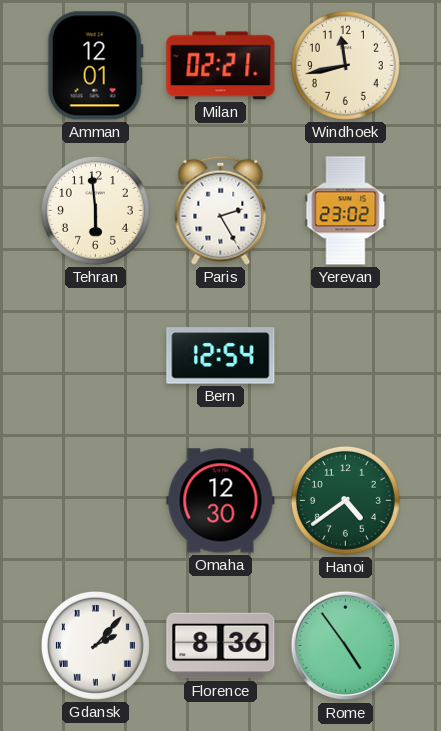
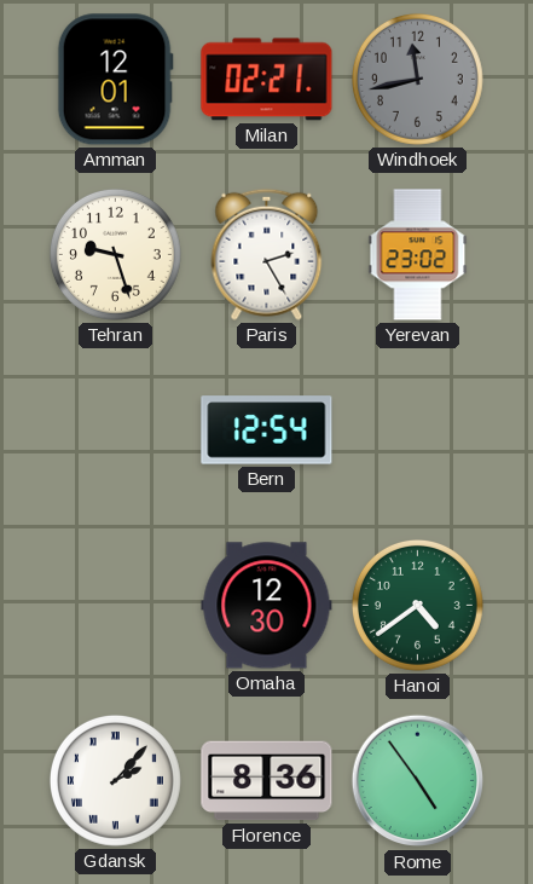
Windhoek dial: cream -> grey
Tehran: 5:59 -> 9:27
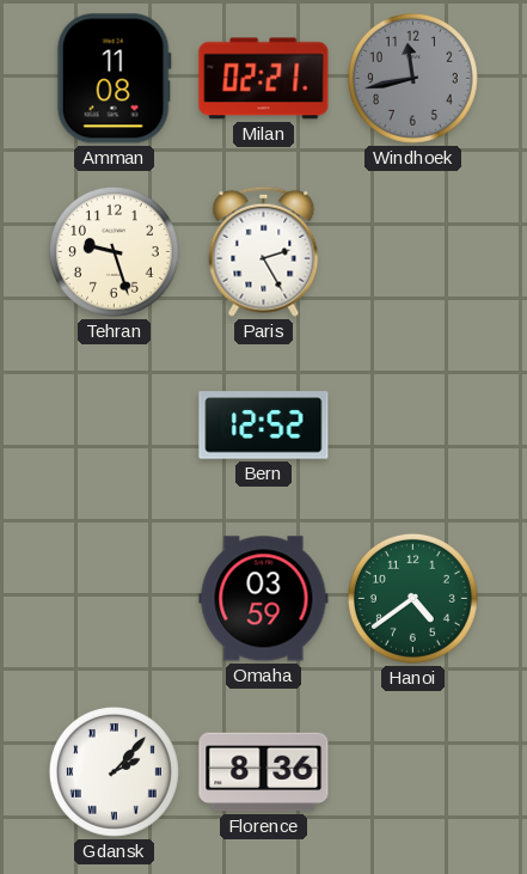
Amman: 12:01 -> 11:08
Yerevan: 23:02 -> none
Bern: 12:54 -> 12:52
Omaha: 12:30 -> 03:59
Rome: 4:54 -> none
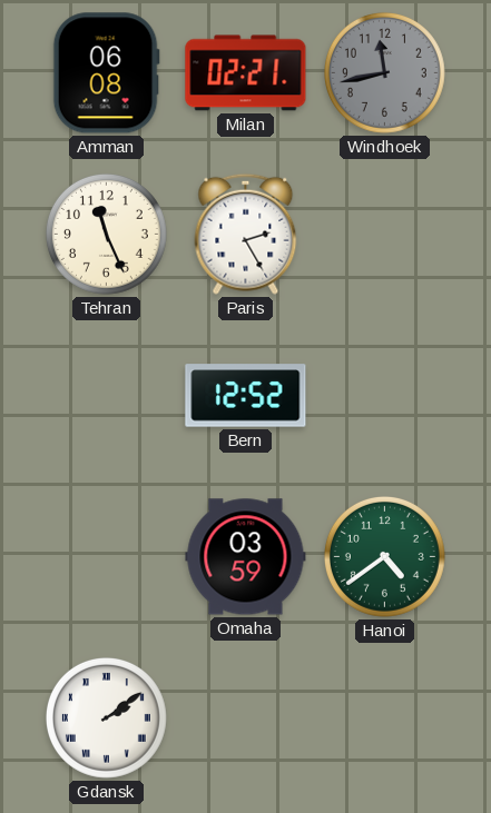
Amman: 11:08 -> 06:08
Tehran: 9:27 -> 11:26
Gdansk: 2:07 -> 2:09
Florence: 8:36 -> none
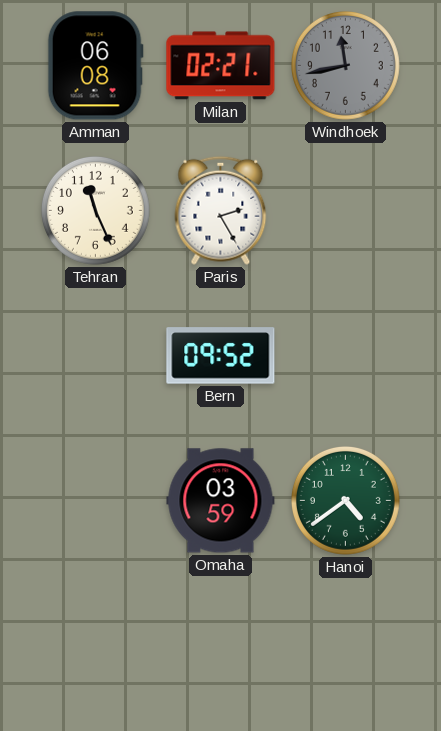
Bern: 12:52 -> 09:52
Gdansk: 2:09 -> none
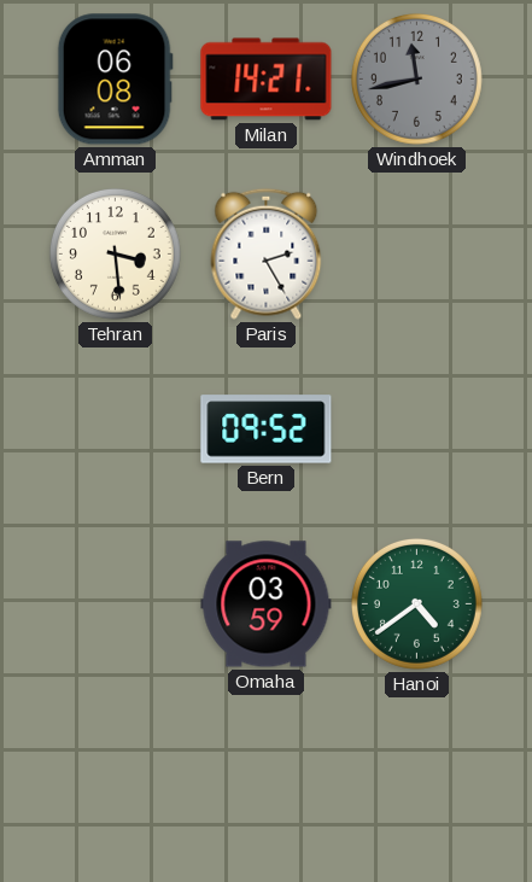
Milan: 02:21 -> 14:21
Tehran: 11:26 -> 3:29
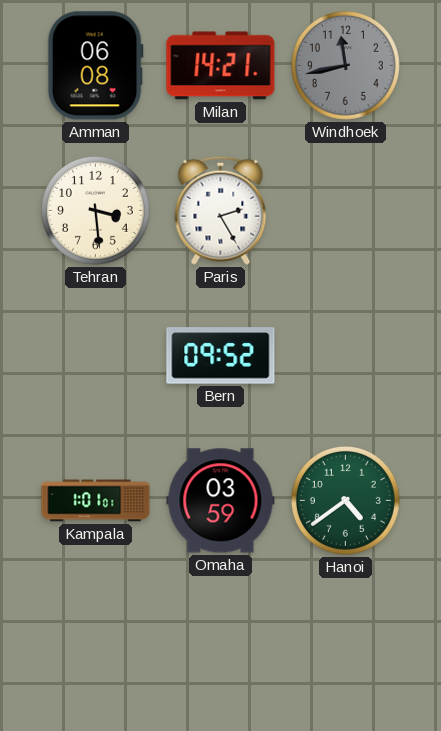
Kampala: none -> 1:01
